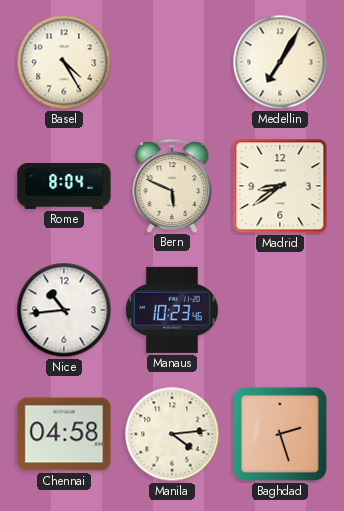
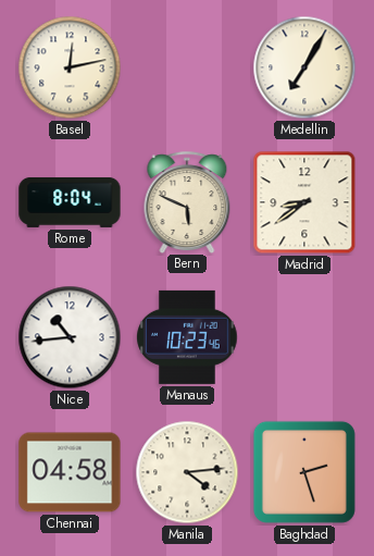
Basel: 4:25 -> 12:13
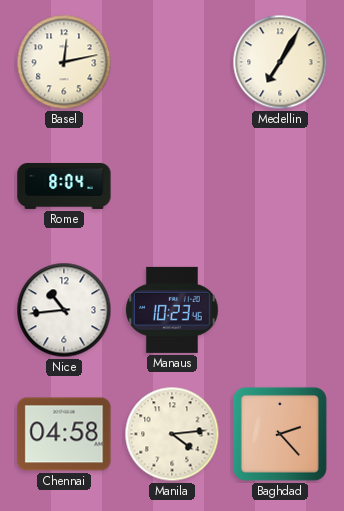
Bern: 5:49 -> none
Madrid: 8:39 -> none
Baghdad: 2:27 -> 2:23
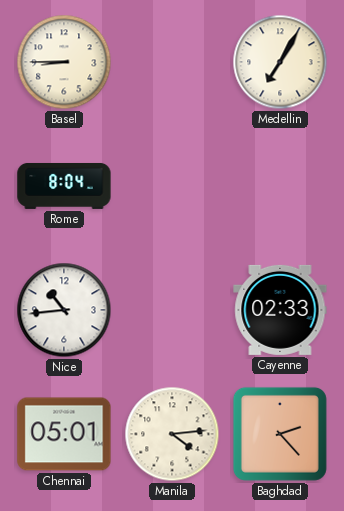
Basel: 12:13 -> 8:45
Manaus: 10:23 -> none
Cayenne: none -> 02:33
Chennai: 04:58 -> 05:01
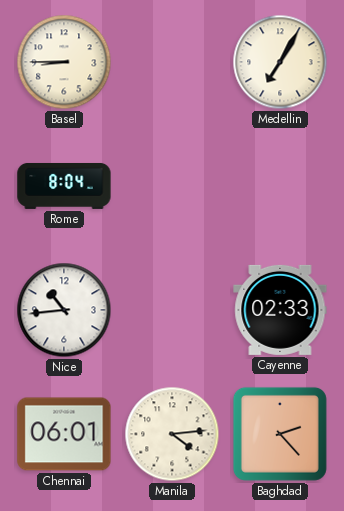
Chennai: 05:01 -> 06:01
